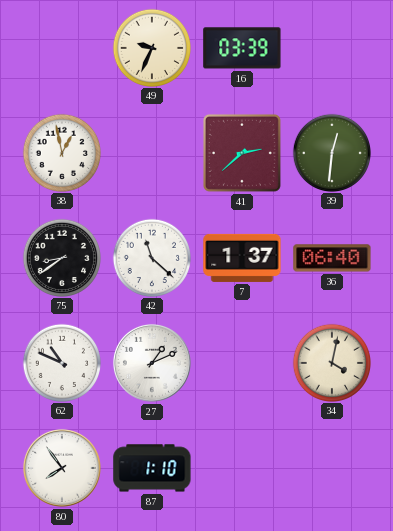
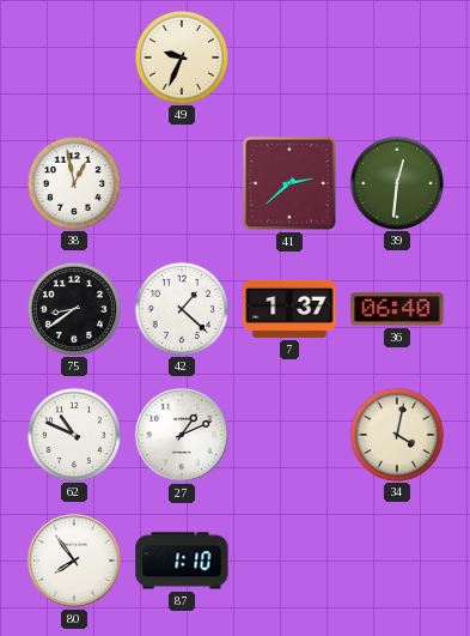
16: 03:39 -> none
42: 11:22 -> 1:22
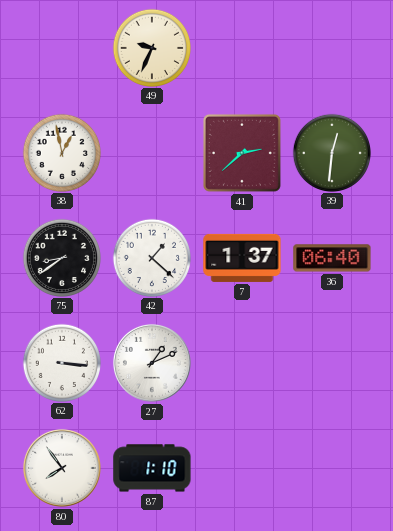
62: 10:49 -> 3:16
34: 4:02 -> none
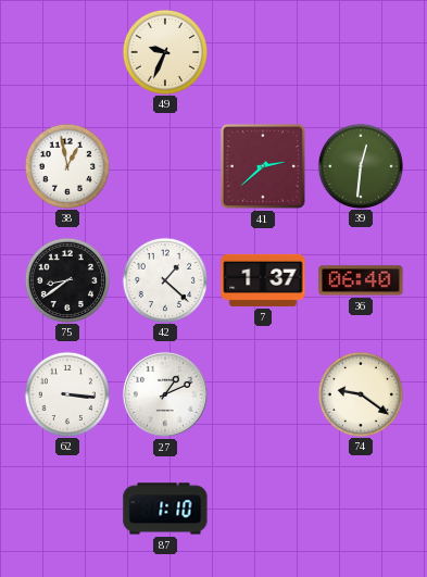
74: none -> 9:21
80: 7:54 -> none
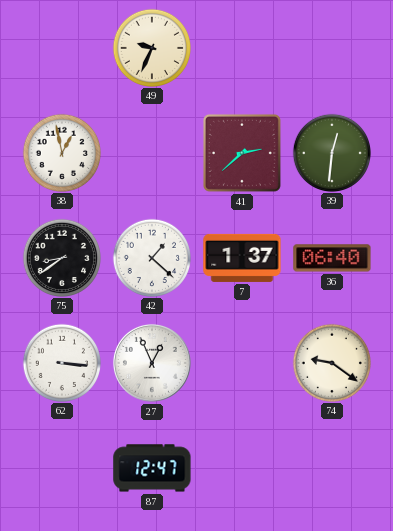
27: 1:11 -> 12:56
87: 1:10 -> 12:47
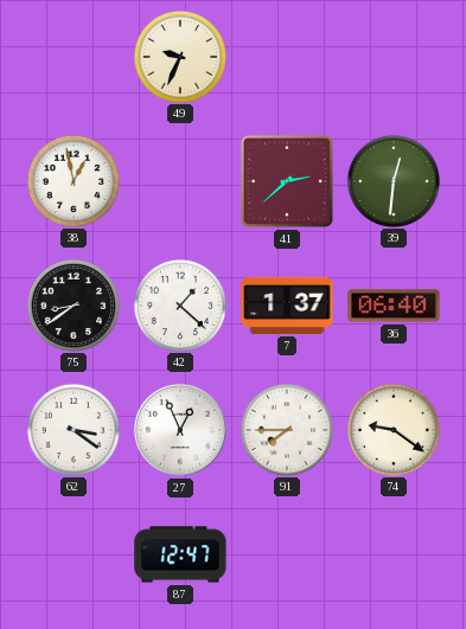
62: 3:16 -> 3:21
91: none -> 7:45
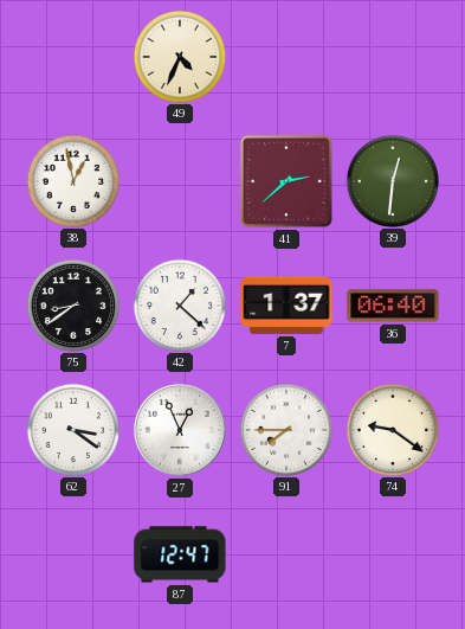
49: 9:34 -> 4:34
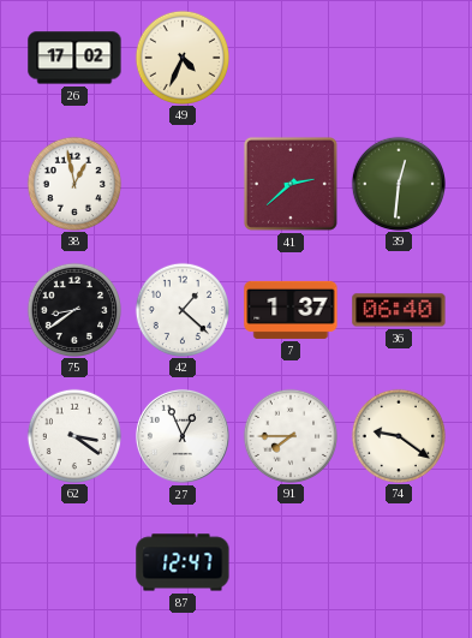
26: none -> 17:02
